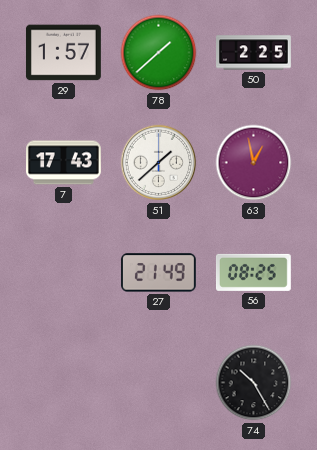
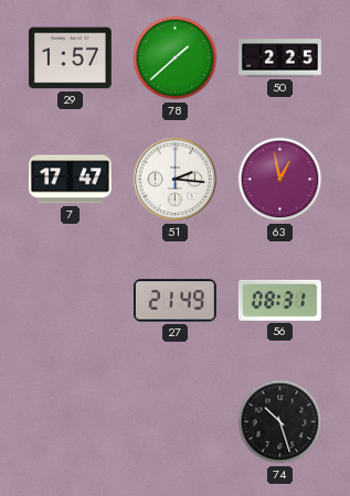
7: 17:43 -> 17:47
51: 1:38 -> 2:16
56: 08:25 -> 08:31
74: 10:25 -> 10:27
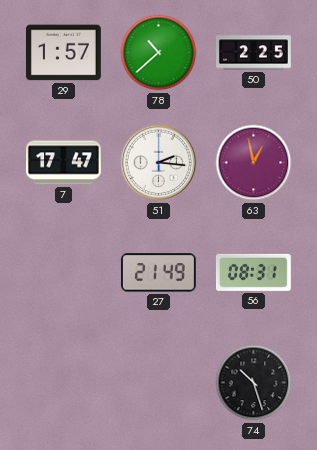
78: 1:38 -> 10:38
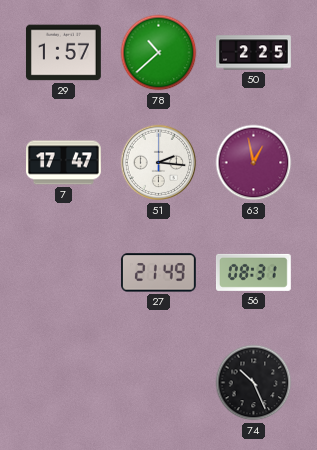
74: 10:27 -> 10:26
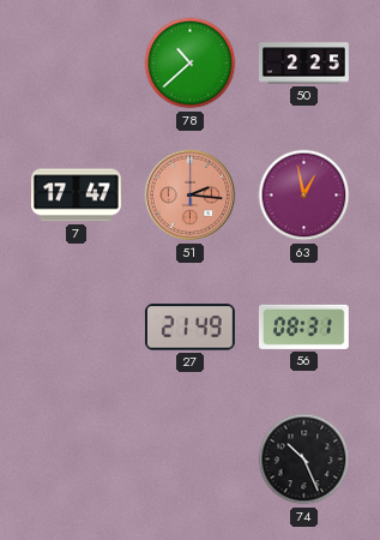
29: 1:57 -> none
51 dial: white -> salmon
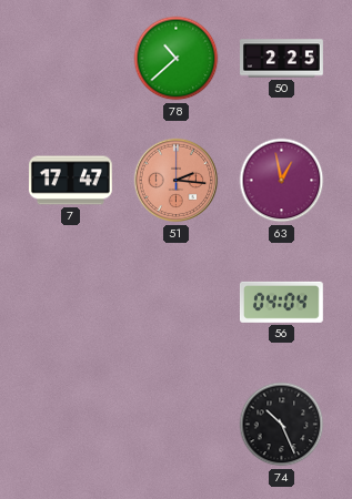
27: 21:49 -> none
56: 08:31 -> 04:04
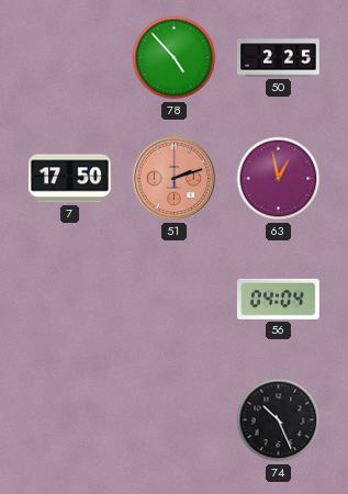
78: 10:38 -> 4:53
7: 17:47 -> 17:50
51: 2:16 -> 2:12
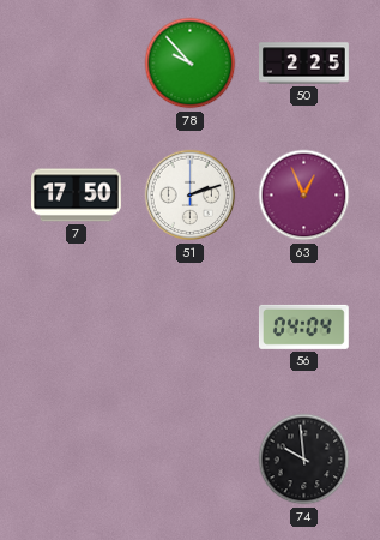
78: 4:53 -> 9:53
51 dial: salmon -> white
63: 12:58 -> 12:56
74: 10:26 -> 9:59
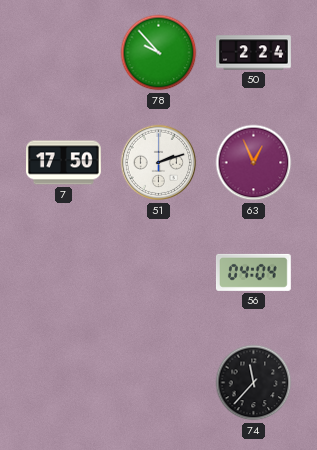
50: 2:25 -> 2:24
74: 9:59 -> 11:37
